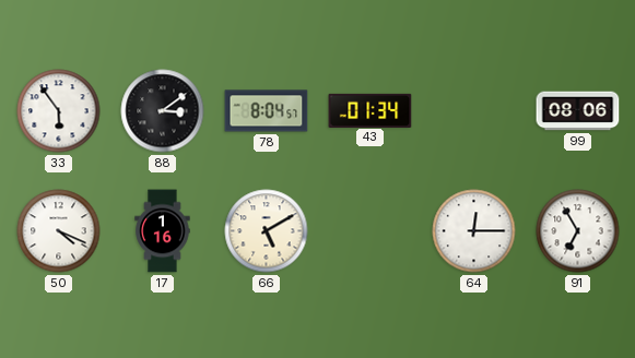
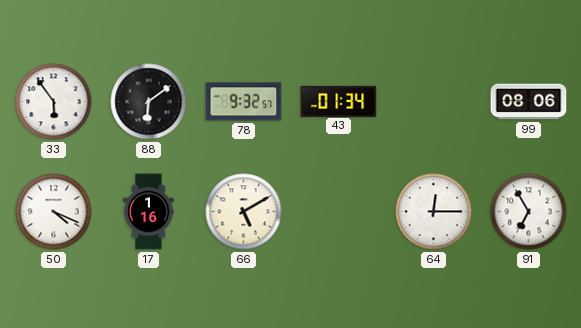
88: 3:09 -> 6:09
78: 8:04 -> 9:32
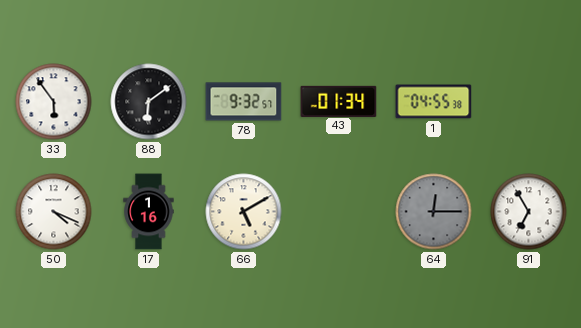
1: none -> 04:55
99: 08:06 -> none
64 dial: white -> grey
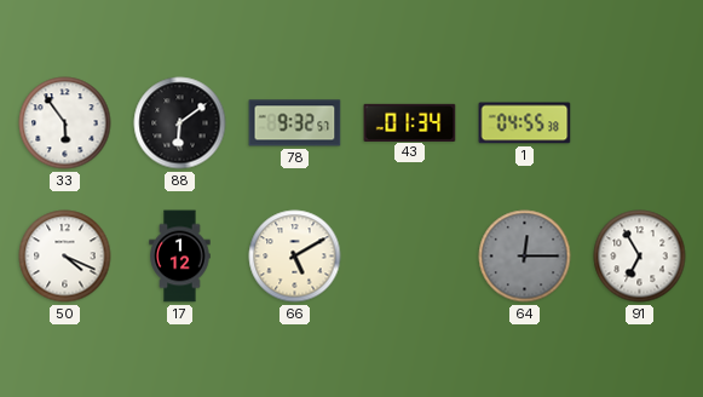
17: 1:16 -> 1:12
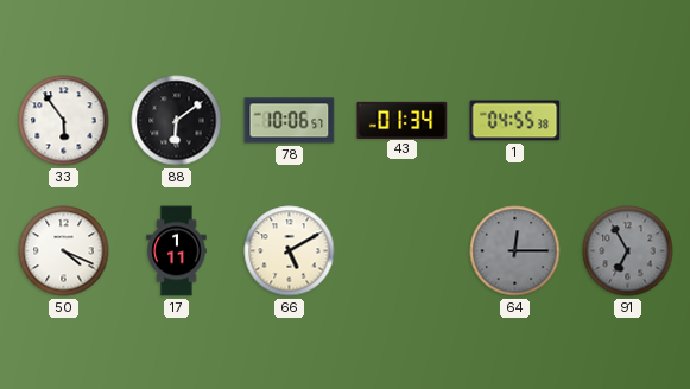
78: 9:32 -> 10:06
17: 1:12 -> 1:11
91 dial: white -> grey
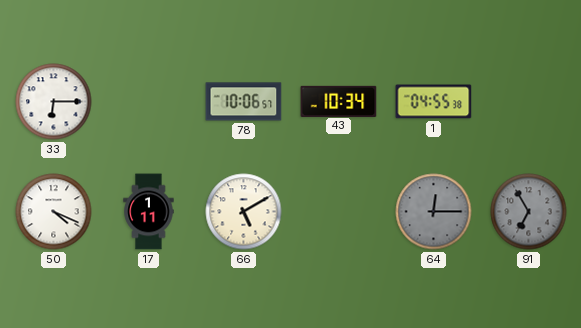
33: 5:54 -> 6:15
88: 6:09 -> none
43: 01:34 -> 10:34
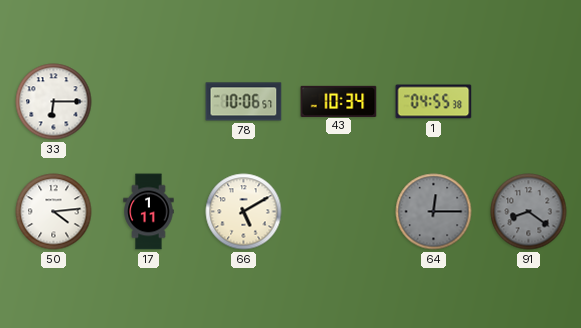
50: 4:19 -> 4:14
91: 6:55 -> 8:21
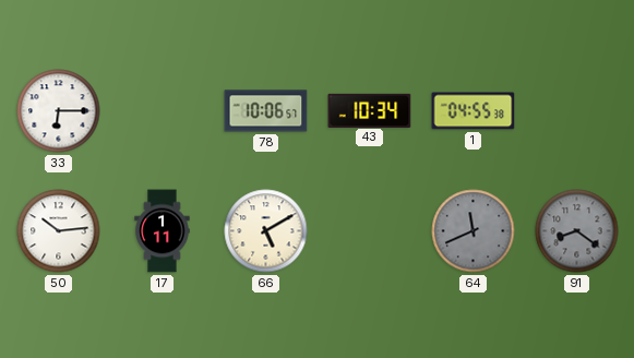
50: 4:14 -> 10:14
64: 12:15 -> 11:41
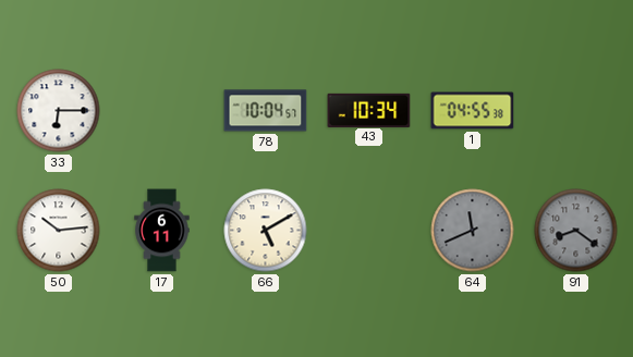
78: 10:06 -> 10:04
17: 1:11 -> 6:11
